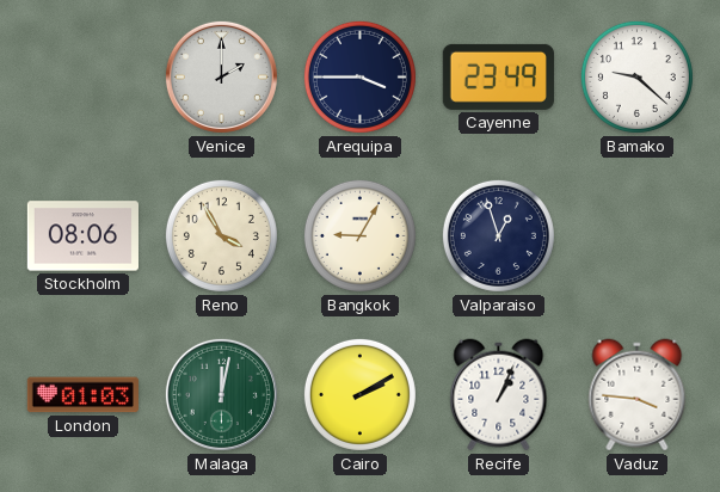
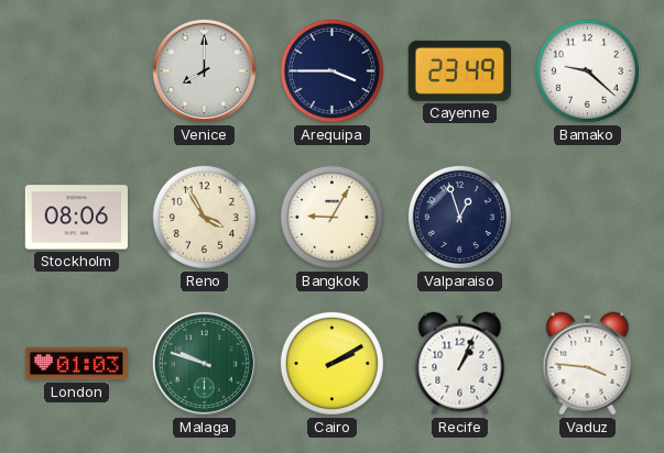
Venice: 2:00 -> 8:00
Malaga: 12:02 -> 9:48
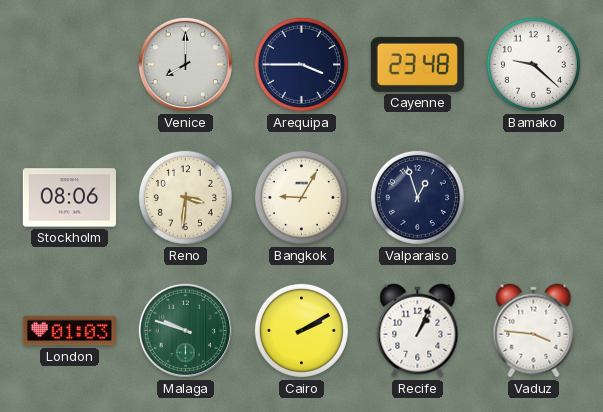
Cayenne: 23:49 -> 23:48
Reno: 3:55 -> 3:31
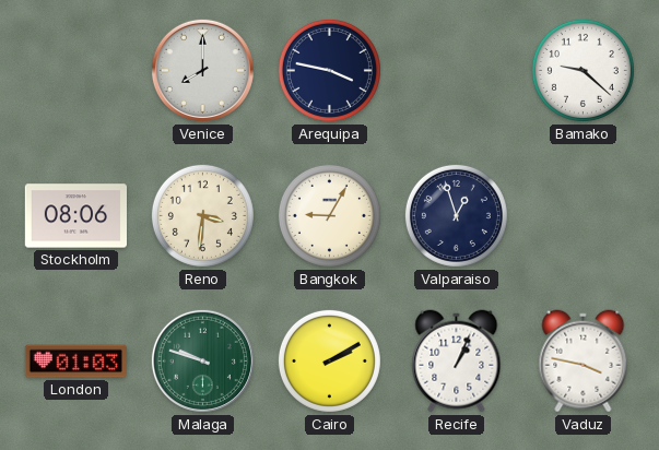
Arequipa: 3:45 -> 3:47
Cayenne: 23:48 -> none
Vaduz: 3:46 -> 3:47
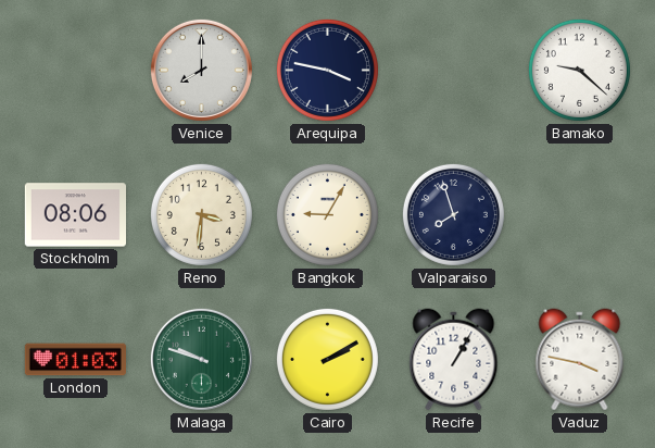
Valparaiso: 12:57 -> 7:57
Recife: 1:04 -> 1:05
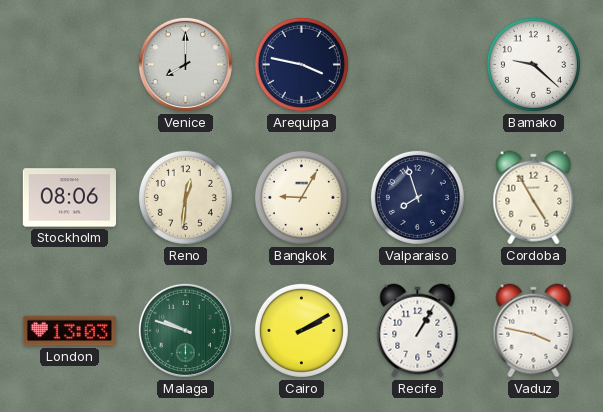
Reno: 3:31 -> 12:31
Cordoba: none -> 4:55
London: 01:03 -> 13:03
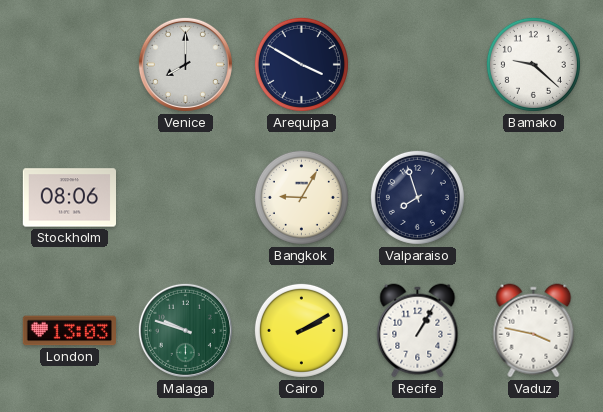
Arequipa: 3:47 -> 3:50
Reno: 12:31 -> none
Cordoba: 4:55 -> none
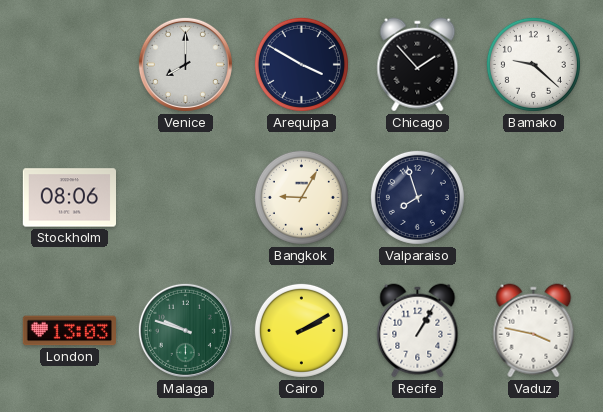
Chicago: none -> 1:53
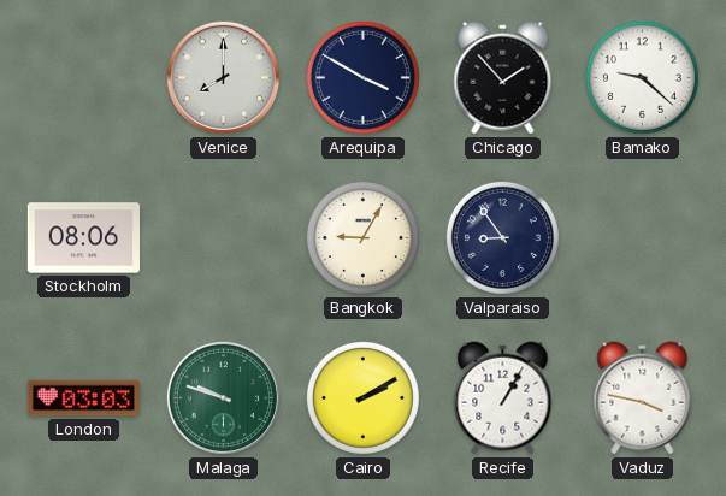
Valparaiso: 7:57 -> 8:54
London: 13:03 -> 03:03
